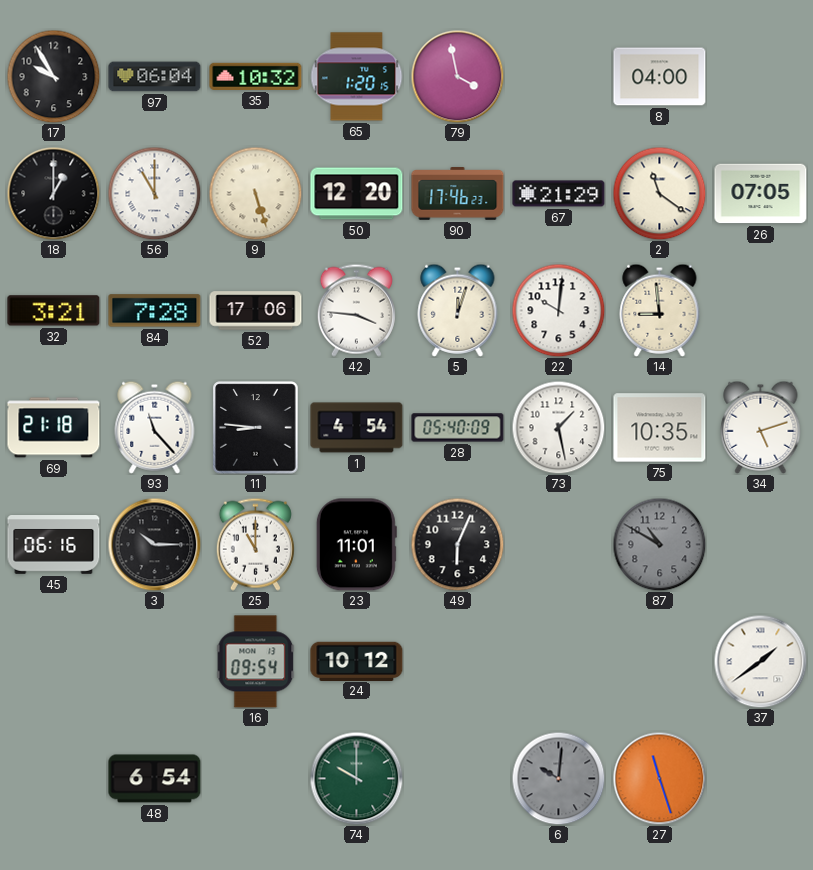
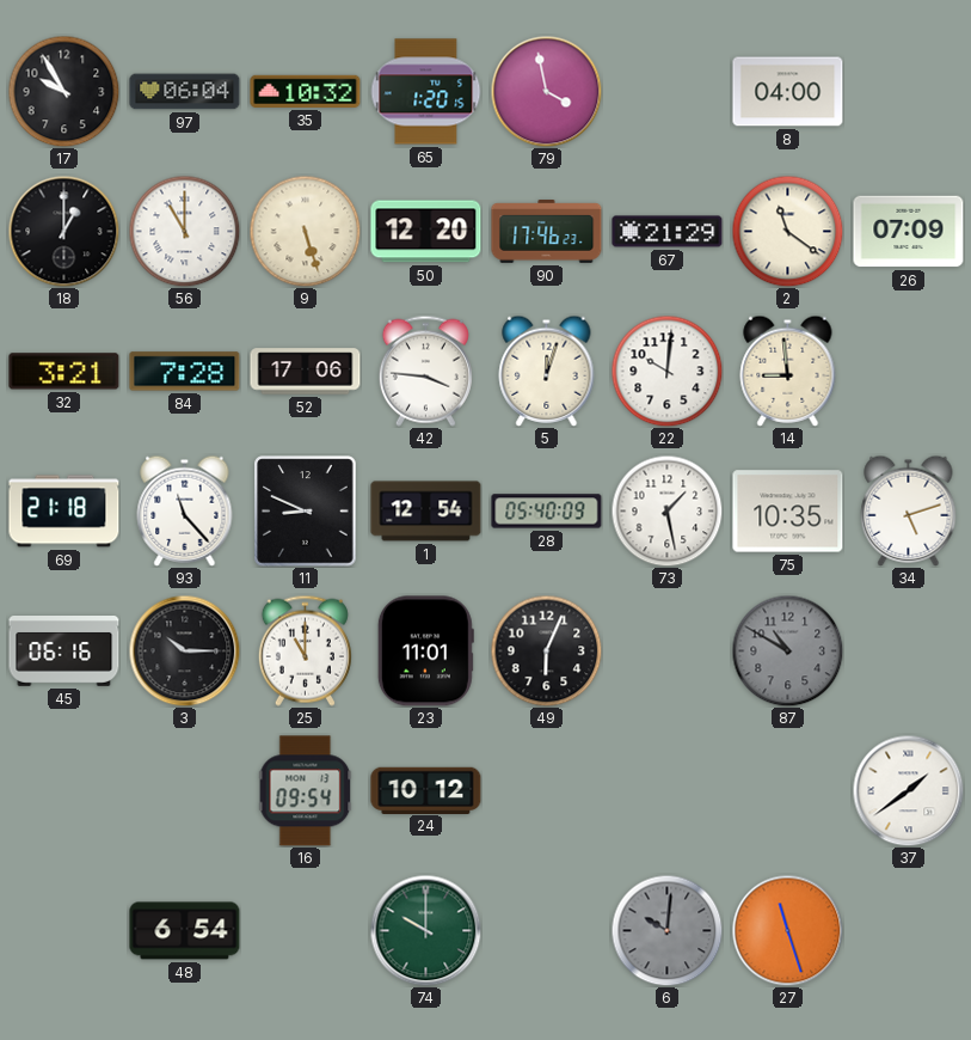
26: 07:05 -> 07:09
11: 8:46 -> 8:49
1: 4:54 -> 12:54
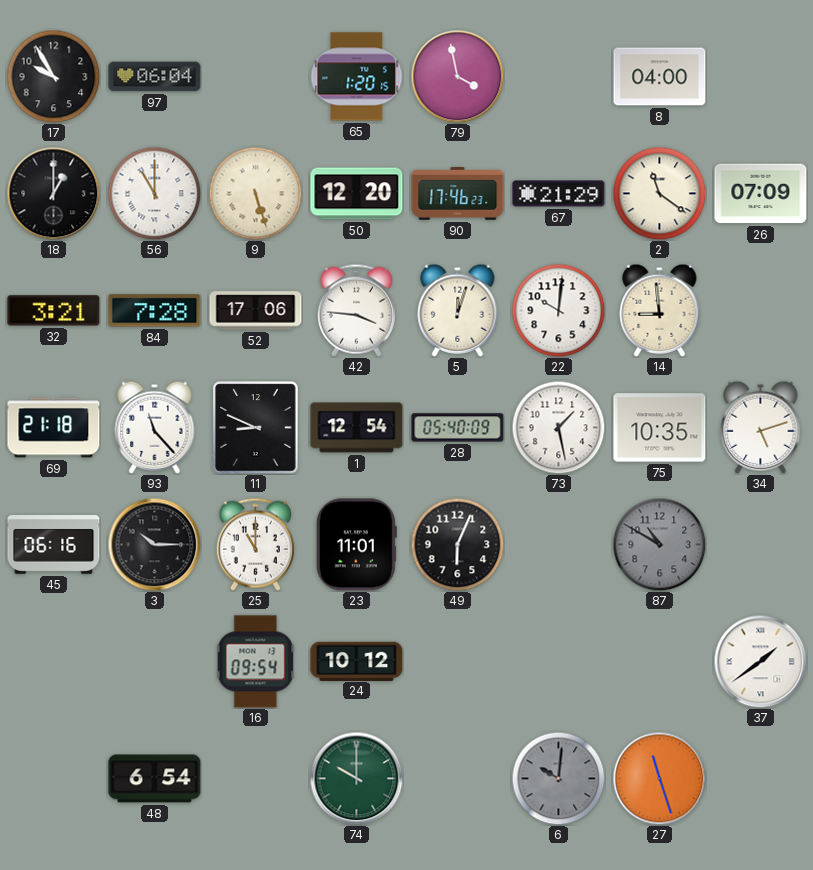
35: 10:32 -> none
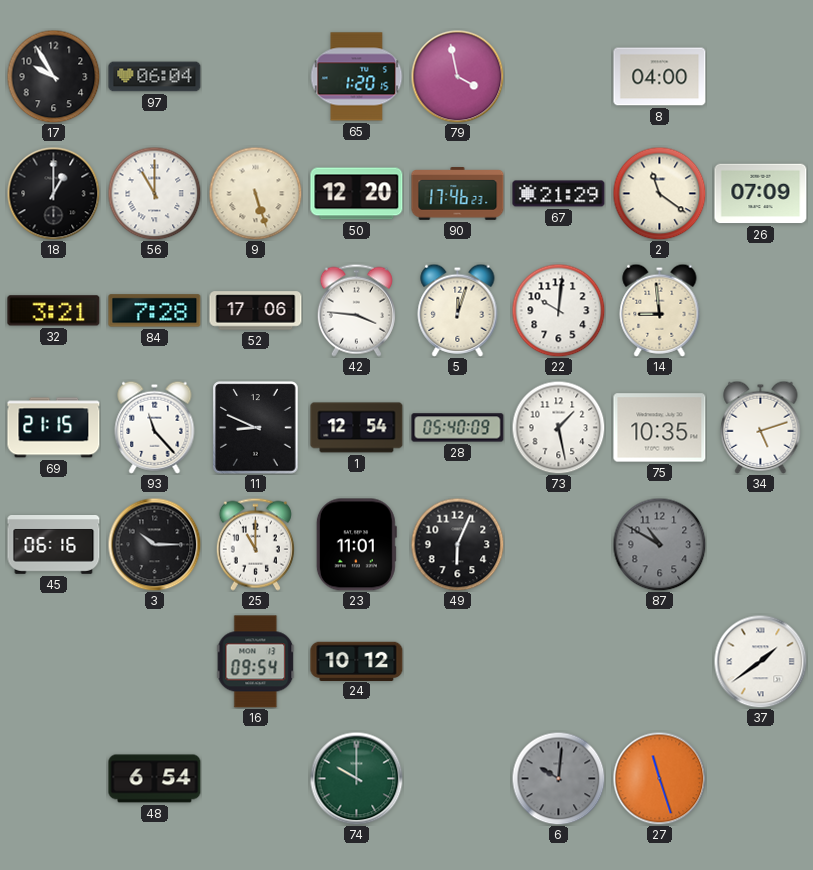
69: 21:18 -> 21:15
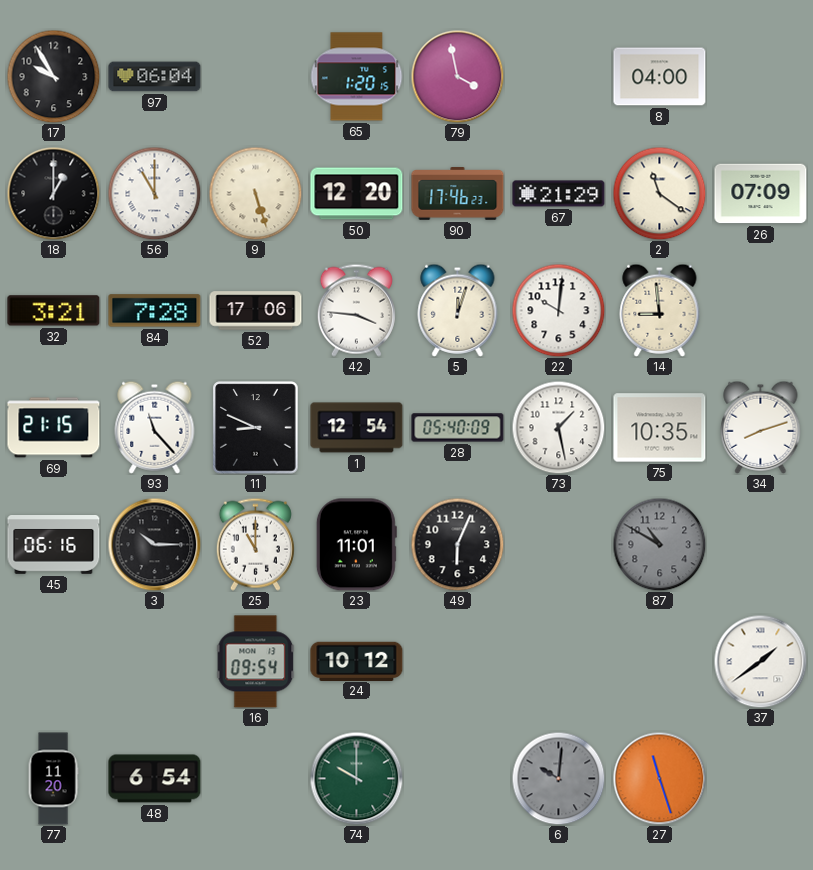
34: 5:12 -> 8:12
77: none -> 11:20
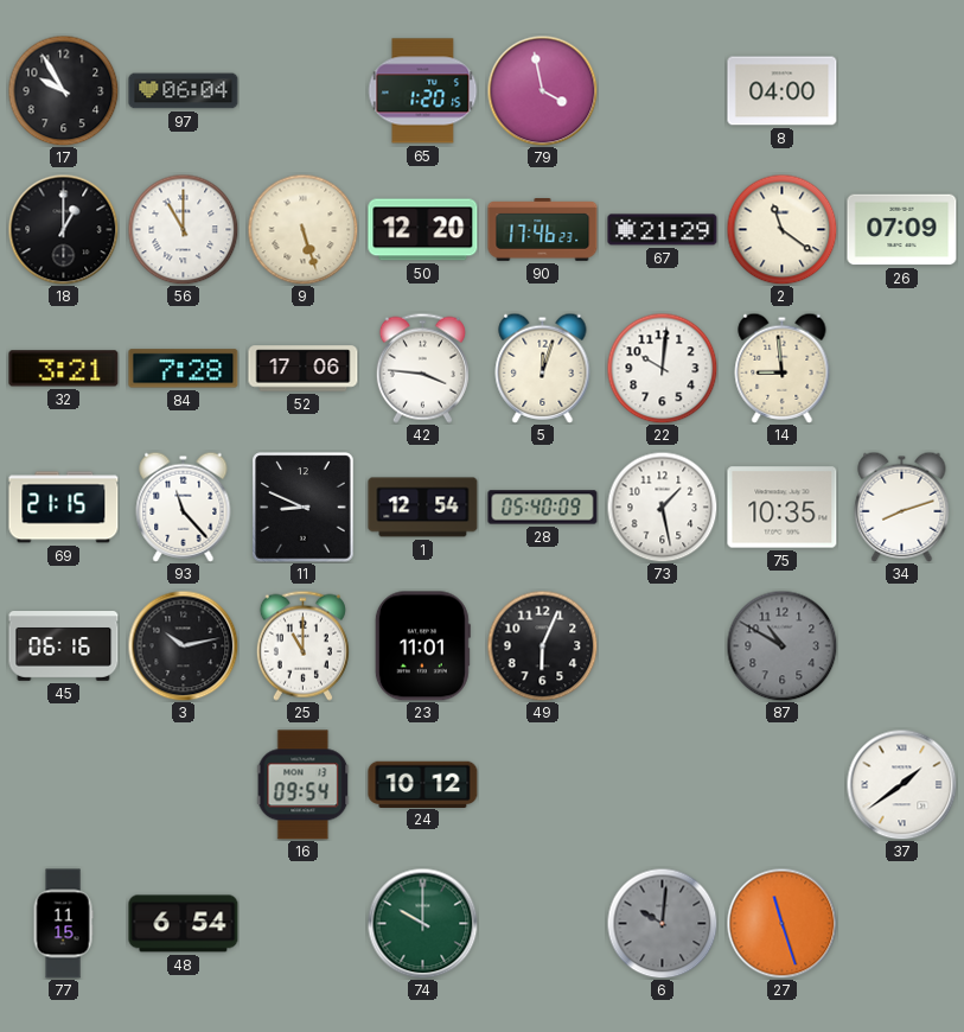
3: 10:15 -> 10:13
77: 11:20 -> 11:15
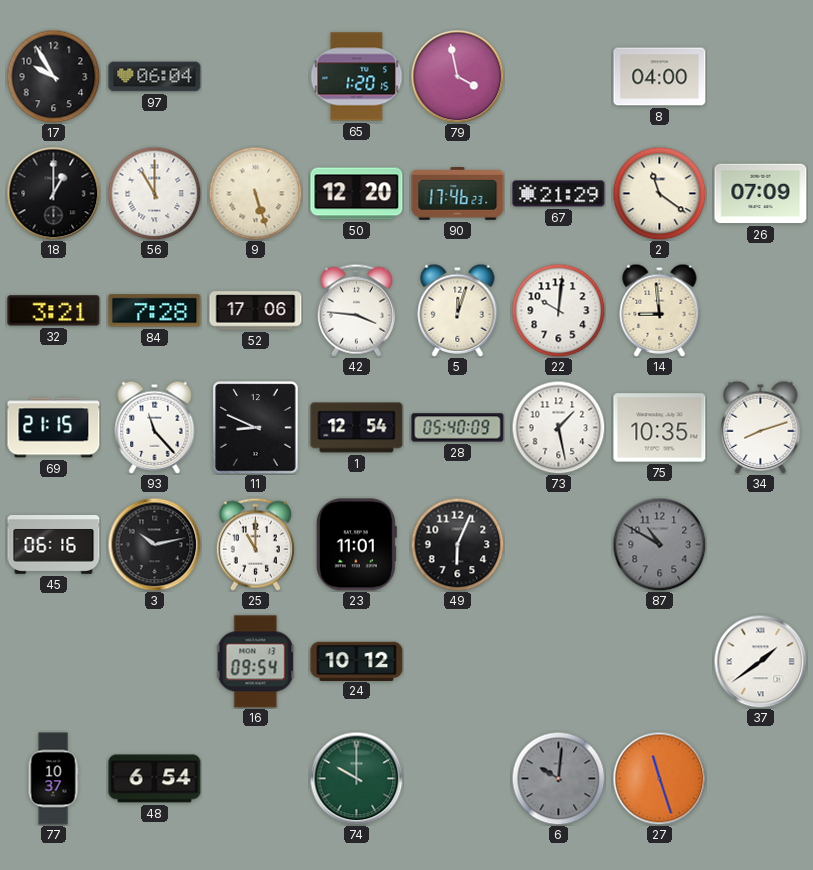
77: 11:15 -> 10:37
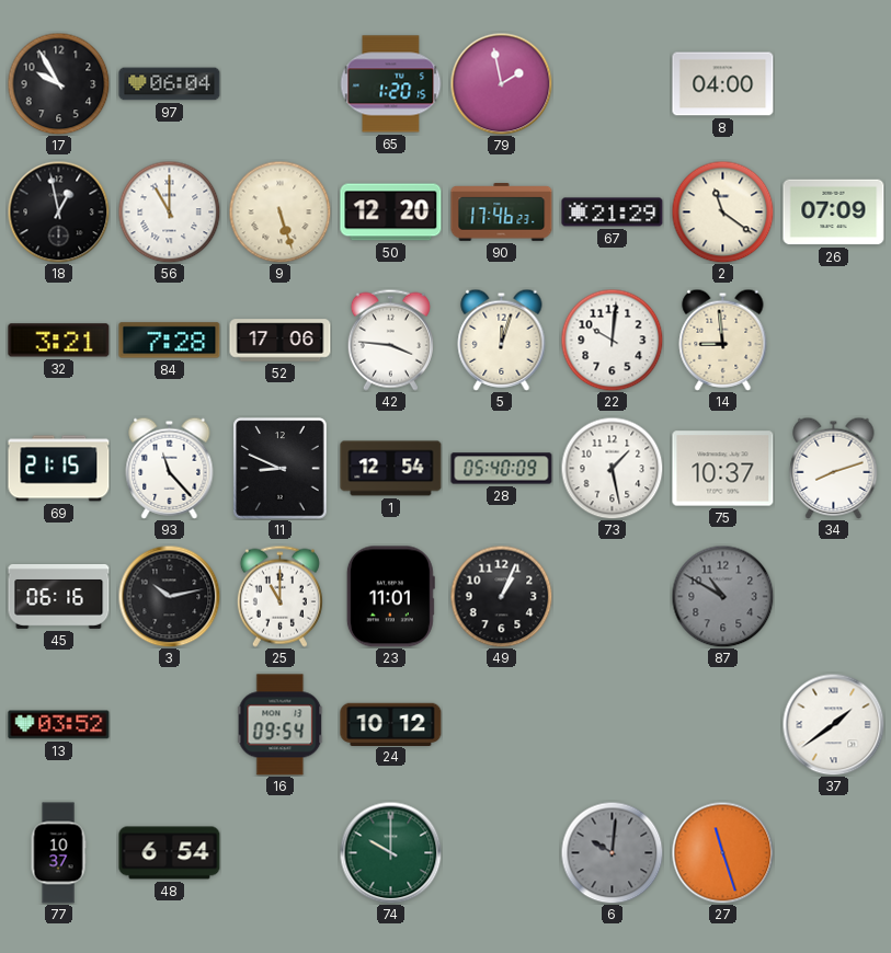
79: 3:58 -> 1:58
18: 1:00 -> 12:58
75: 10:35 -> 10:37
49: 6:04 -> 1:04
13: none -> 03:52
